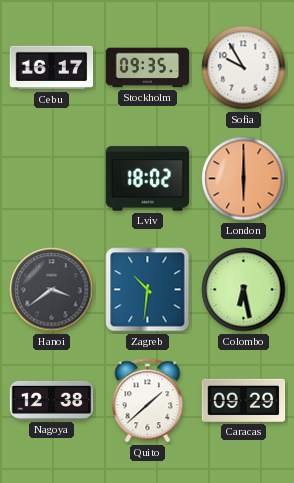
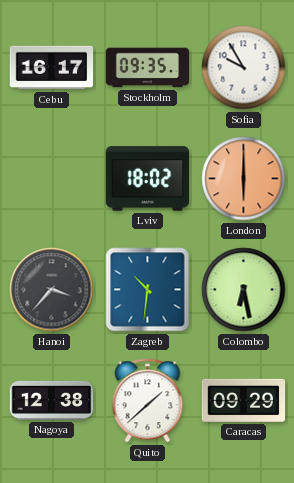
Hanoi: 3:39 -> 3:37
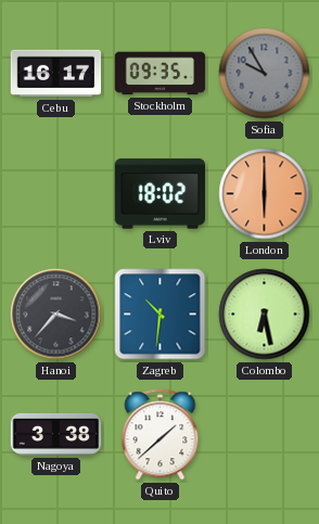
Sofia dial: white -> grey
Nagoya: 12:38 -> 3:38
Caracas: 09:29 -> none
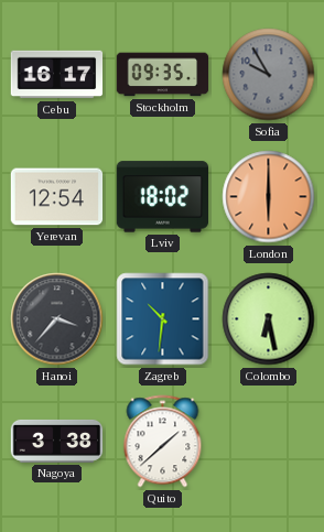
Yerevan: none -> 12:54
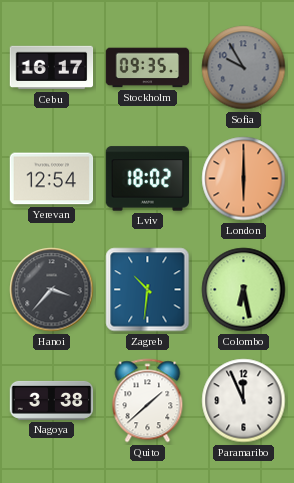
Paramaribo: none -> 11:56
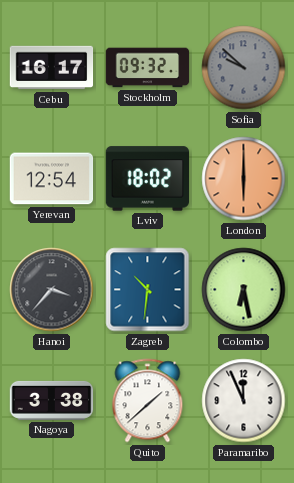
Stockholm: 09:35 -> 09:32
Sofia: 9:55 -> 9:52
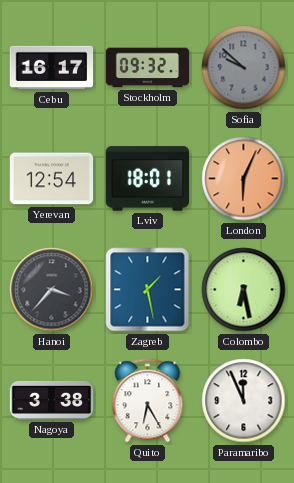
Lviv: 18:02 -> 18:01
London: 6:00 -> 6:04
Zagreb: 10:31 -> 1:28
Quito: 1:38 -> 6:25
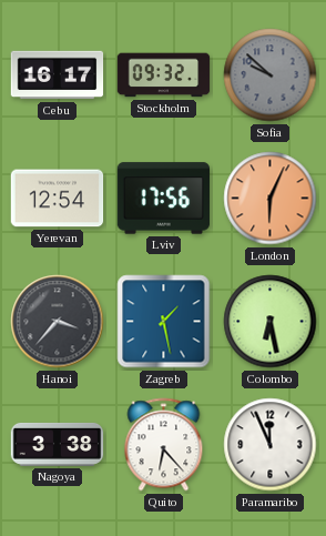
Lviv: 18:01 -> 17:56
Quito: 6:25 -> 6:23
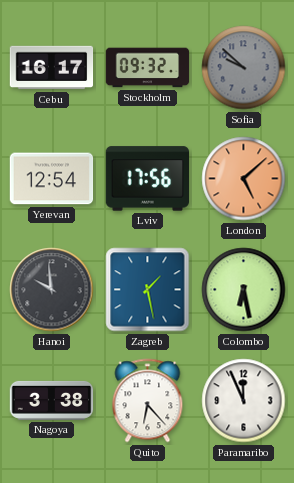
London: 6:04 -> 5:08
Hanoi: 3:37 -> 9:59
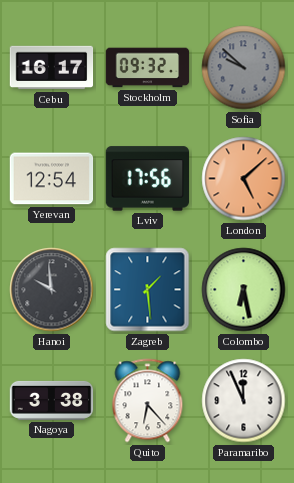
Zagreb: 1:28 -> 1:29
